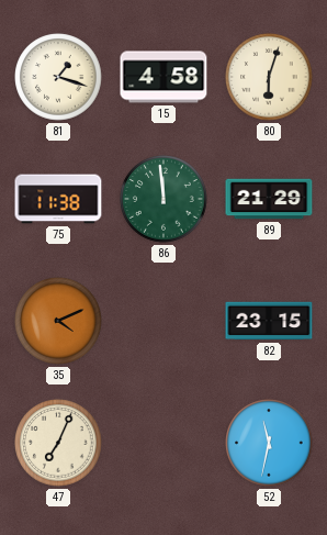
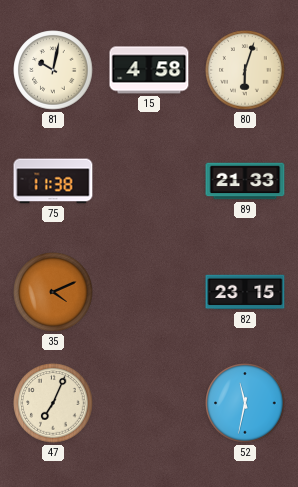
81: 1:18 -> 10:02
86: 11:59 -> none
89: 21:29 -> 21:33
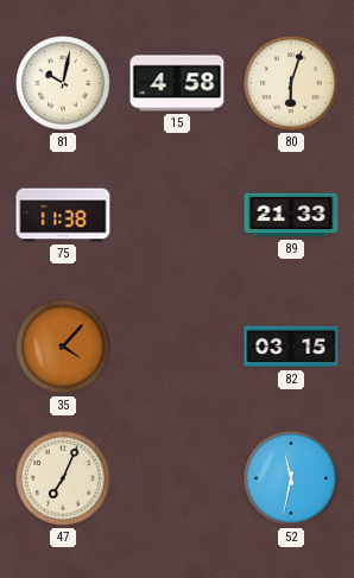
35: 4:11 -> 4:07
82: 23:15 -> 03:15
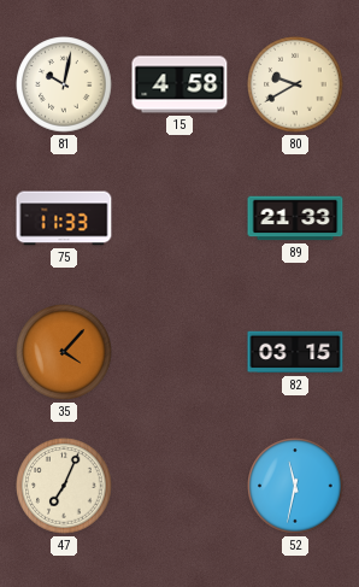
80: 6:03 -> 9:40
75: 11:38 -> 11:33
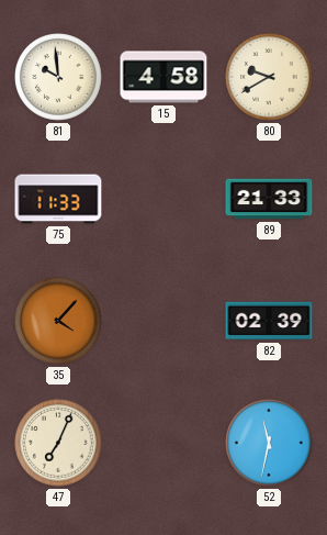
81: 10:02 -> 9:59
82: 03:15 -> 02:39
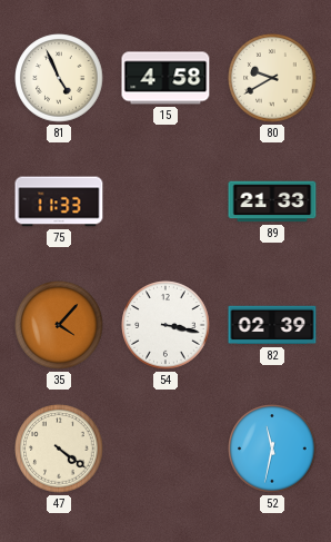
81: 9:59 -> 4:56
54: none -> 3:17
47: 7:04 -> 4:21
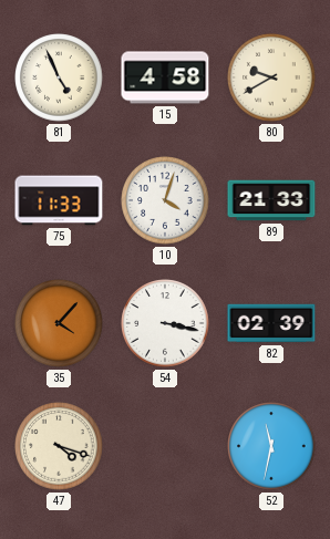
10: none -> 4:03
47: 4:21 -> 4:18
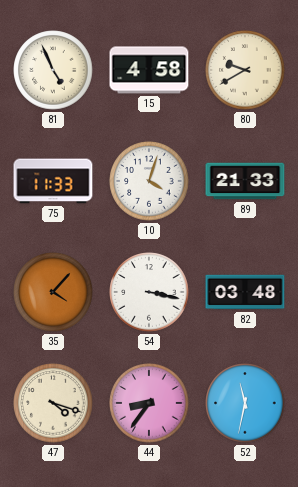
82: 02:39 -> 03:48
44: none -> 8:36
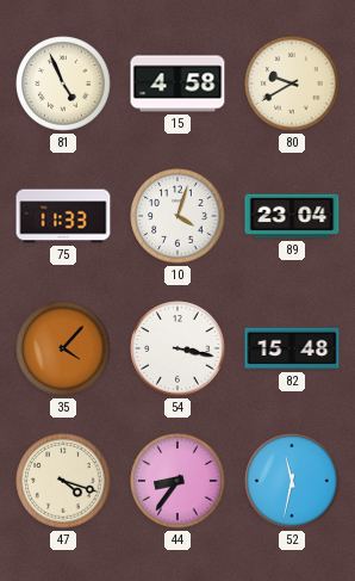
89: 21:33 -> 23:04
82: 03:48 -> 15:48
